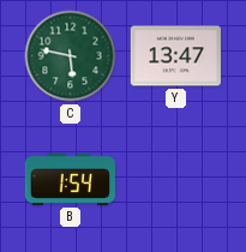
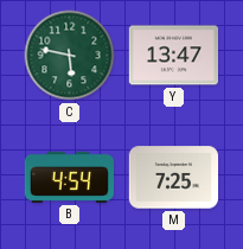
B: 1:54 -> 4:54
M: none -> 7:25
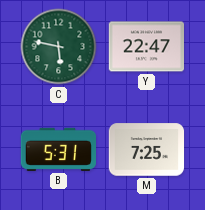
Y: 13:47 -> 22:47
B: 4:54 -> 5:31
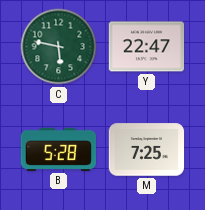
B: 5:31 -> 5:28
